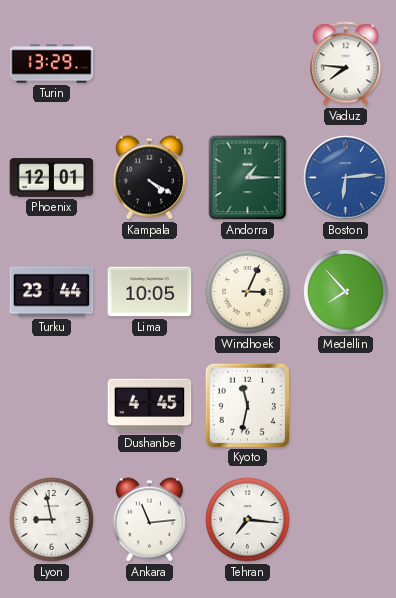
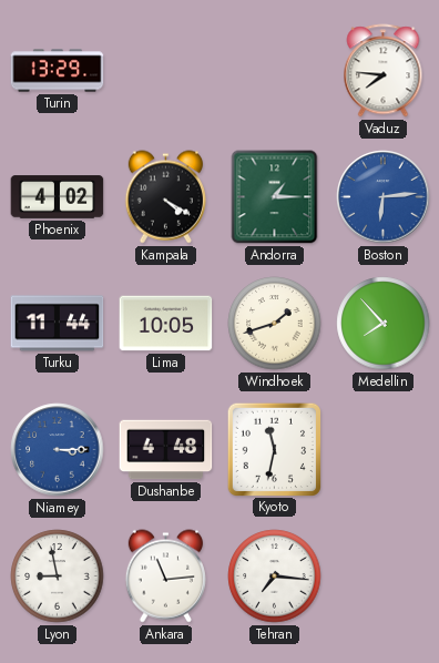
Phoenix: 12:01 -> 4:02
Turku: 23:44 -> 11:44
Windhoek: 3:04 -> 1:42
Niamey: none -> 3:15
Dushanbe: 4:45 -> 4:48
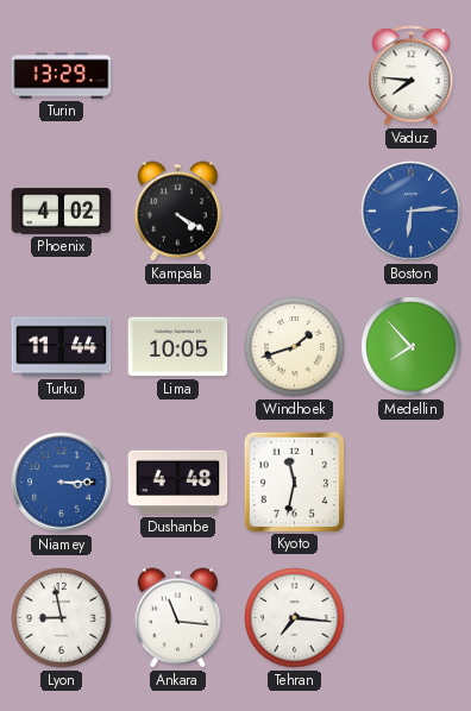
Andorra: 1:15 -> none
Ankara: 11:14 -> 11:16
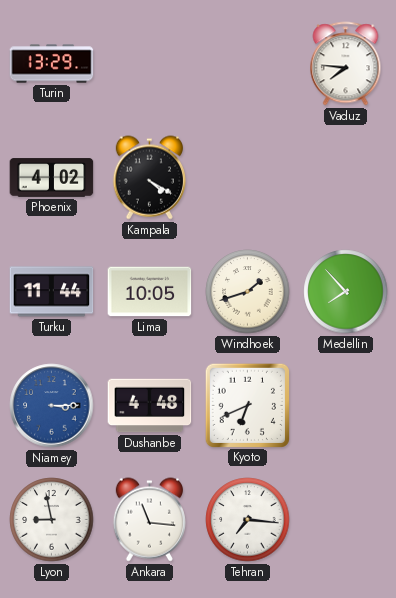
Boston: 6:14 -> none
Kyoto: 11:32 -> 6:41
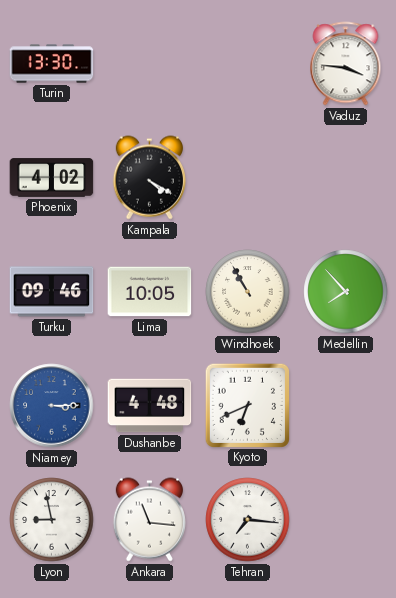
Turin: 13:29 -> 13:30
Vaduz: 7:46 -> 3:46
Turku: 11:44 -> 09:46
Windhoek: 1:42 -> 10:55
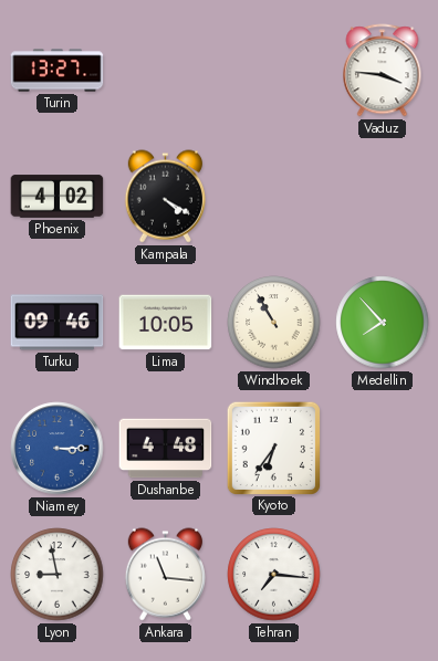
Turin: 13:30 -> 13:27
Kyoto: 6:41 -> 6:36
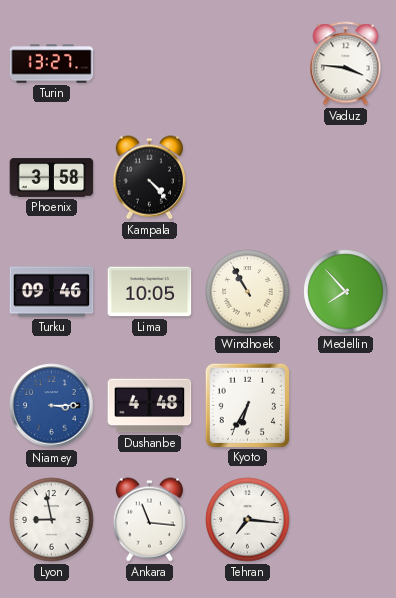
Phoenix: 4:02 -> 3:58
Kampala: 4:20 -> 4:23
Kyoto: 6:36 -> 6:35
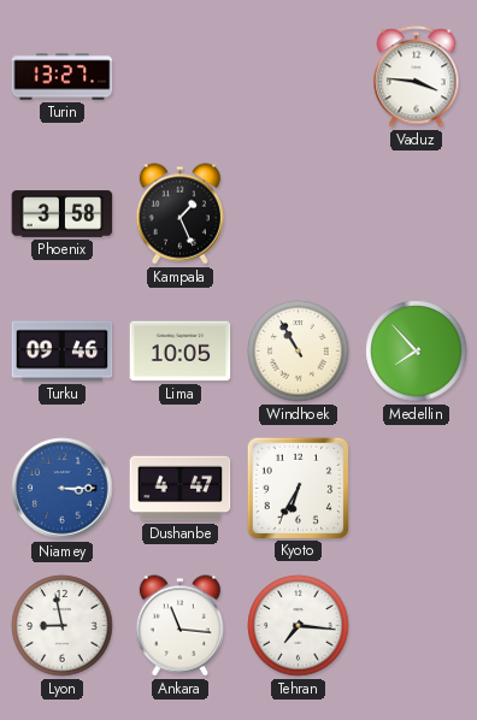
Kampala: 4:23 -> 1:26
Dushanbe: 4:48 -> 4:47
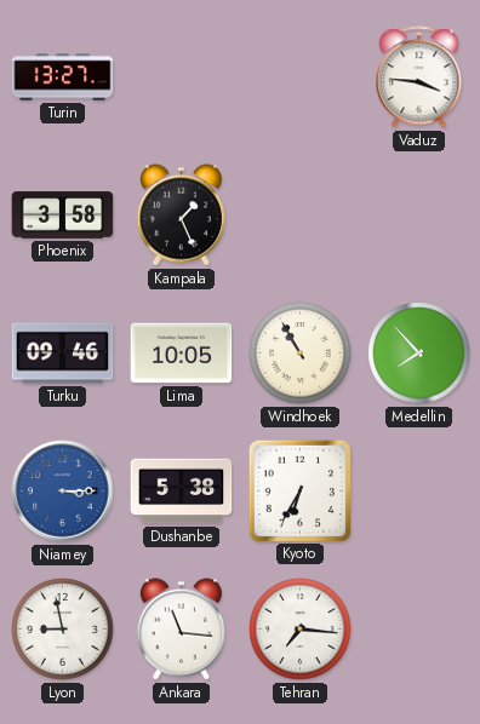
Dushanbe: 4:47 -> 5:38
